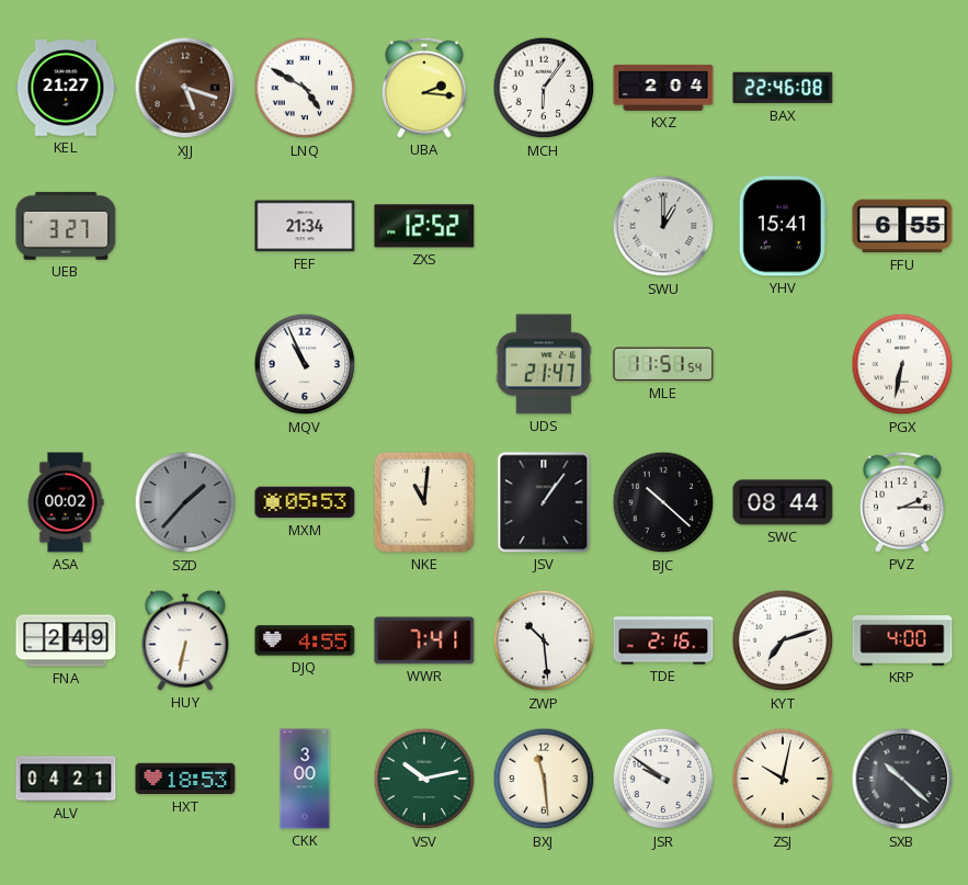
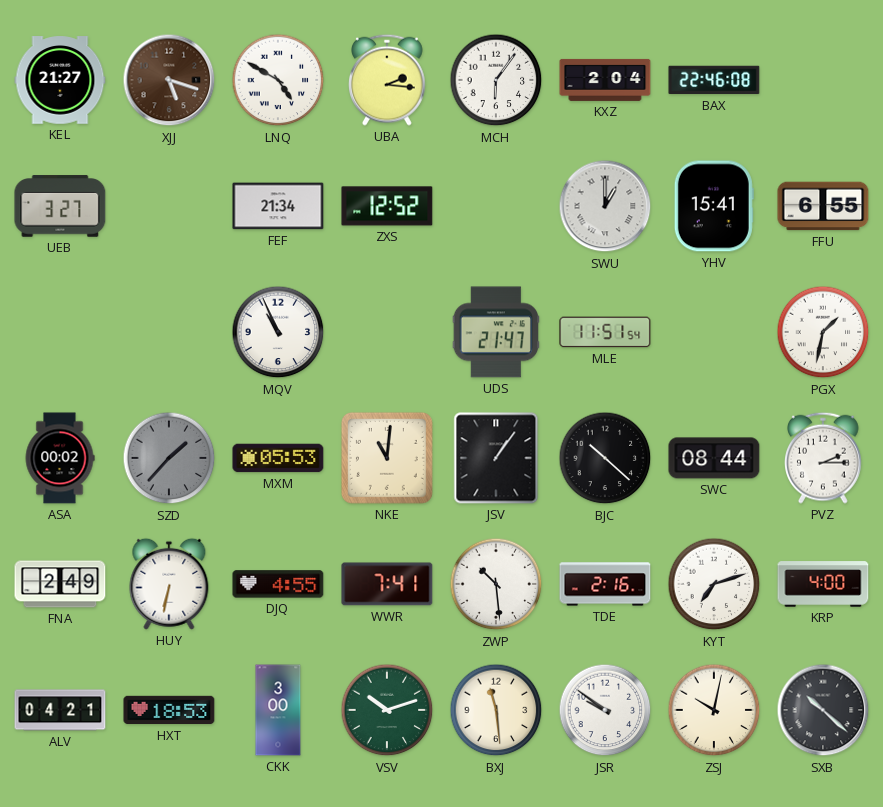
PGX: 6:32 -> 1:32
VSV: 10:13 -> 10:12
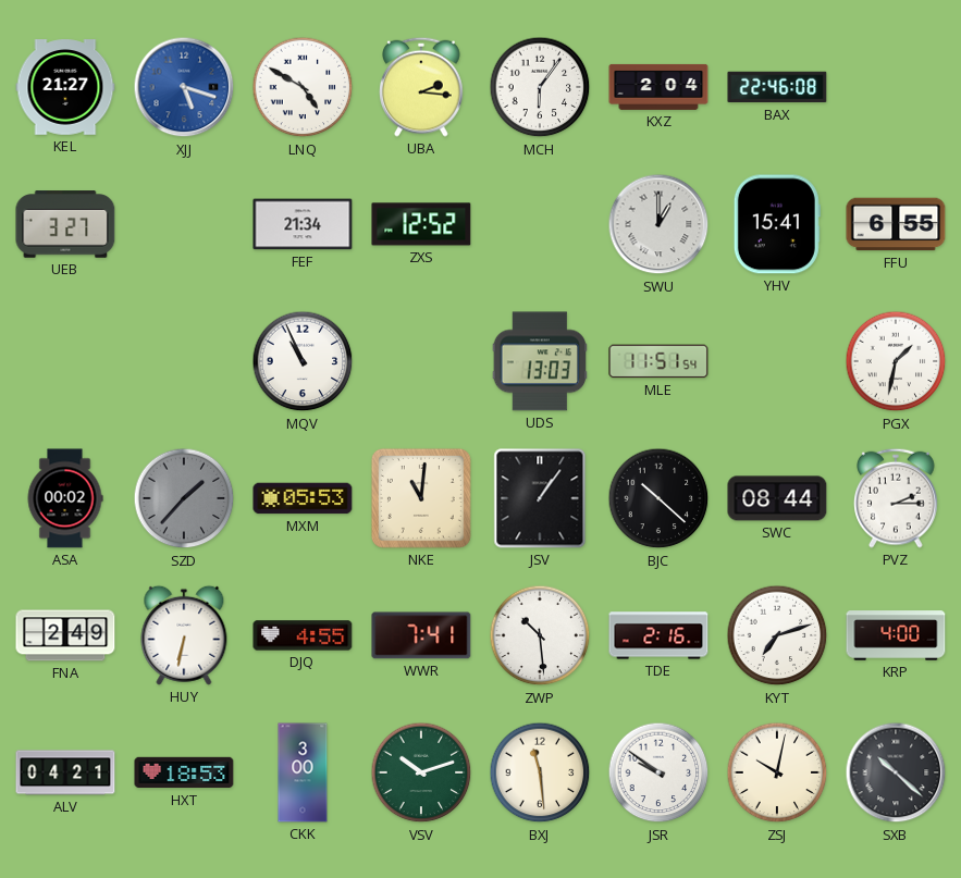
XJJ dial: brown -> blue
UDS: 21:47 -> 13:03
